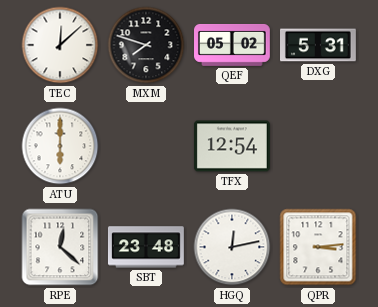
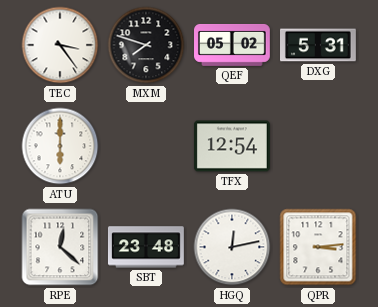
TEC: 12:08 -> 3:24
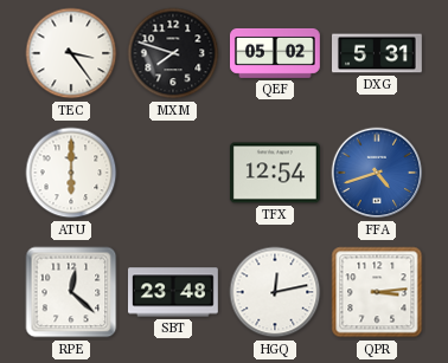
FFA: none -> 4:42
